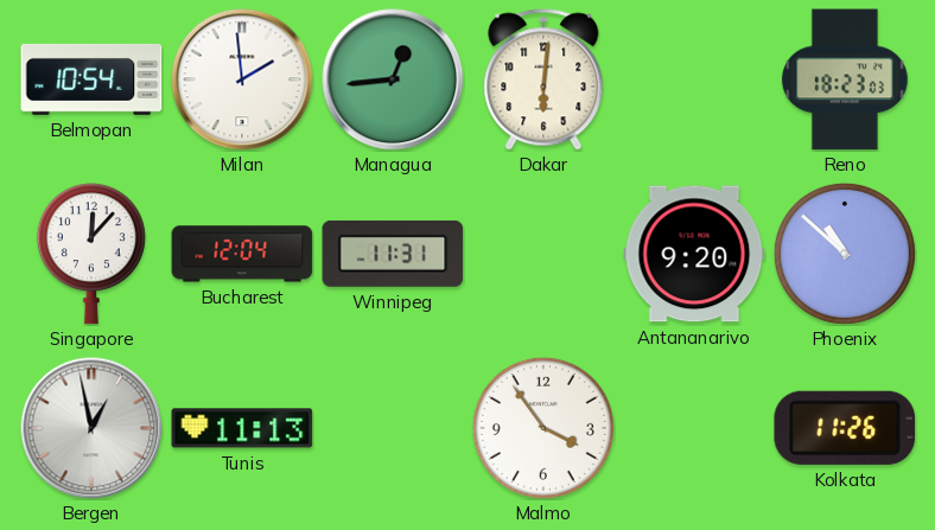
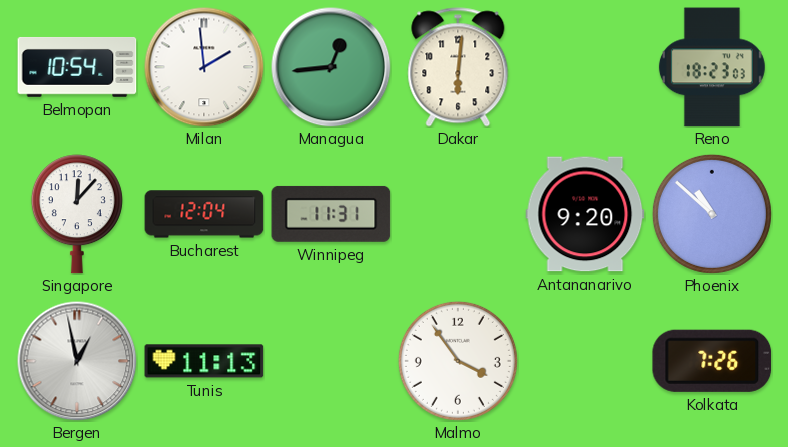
Kolkata: 11:26 -> 7:26
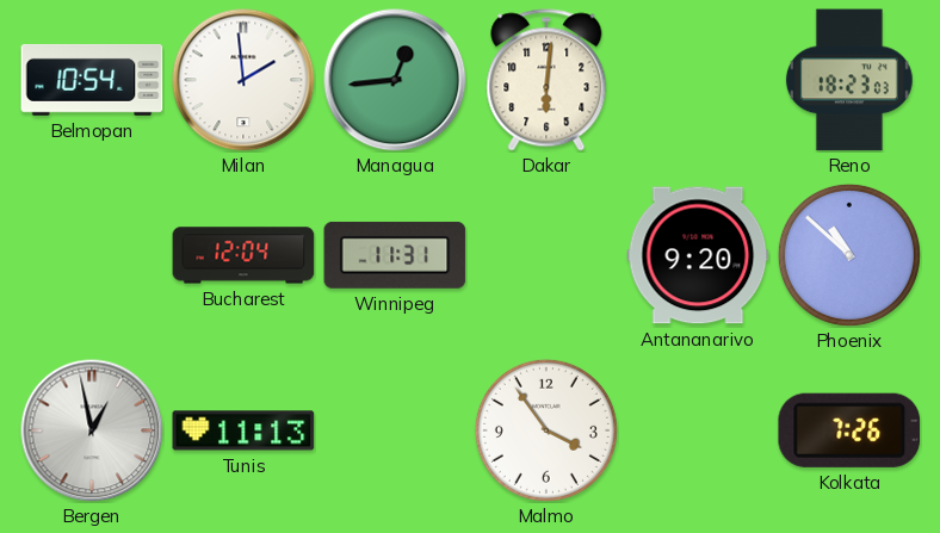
Singapore: 12:07 -> none
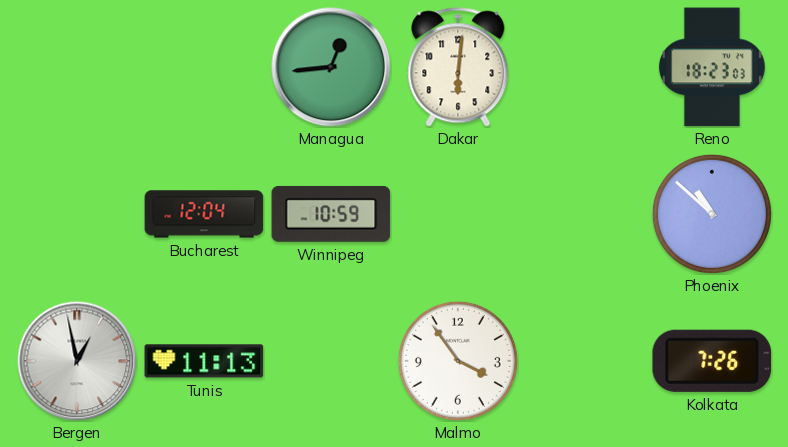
Belmopan: 10:54 -> none
Milan: 1:59 -> none
Winnipeg: 11:31 -> 10:59
Antananarivo: 9:20 -> none
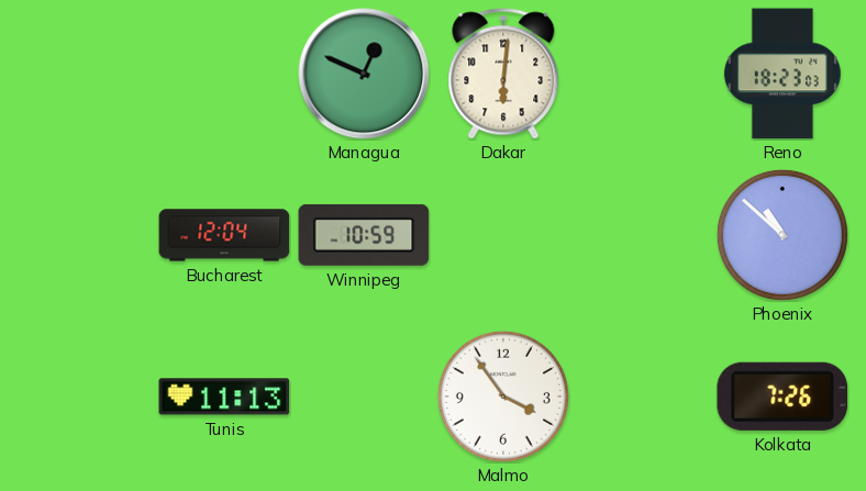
Managua: 12:44 -> 12:49
Bergen: 12:58 -> none
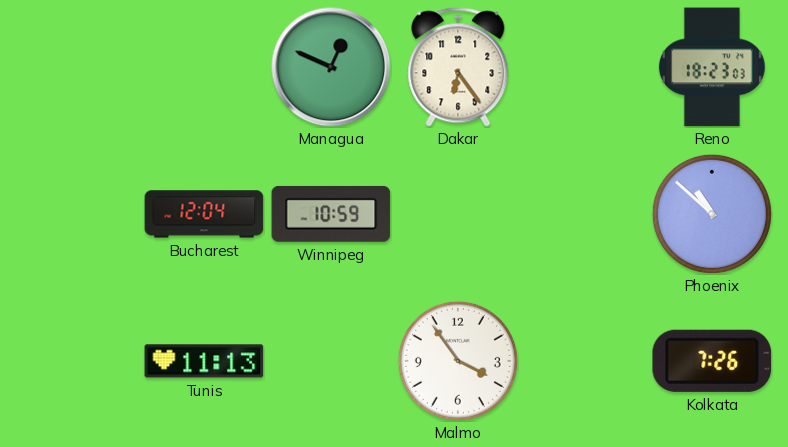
Dakar: 6:01 -> 6:24
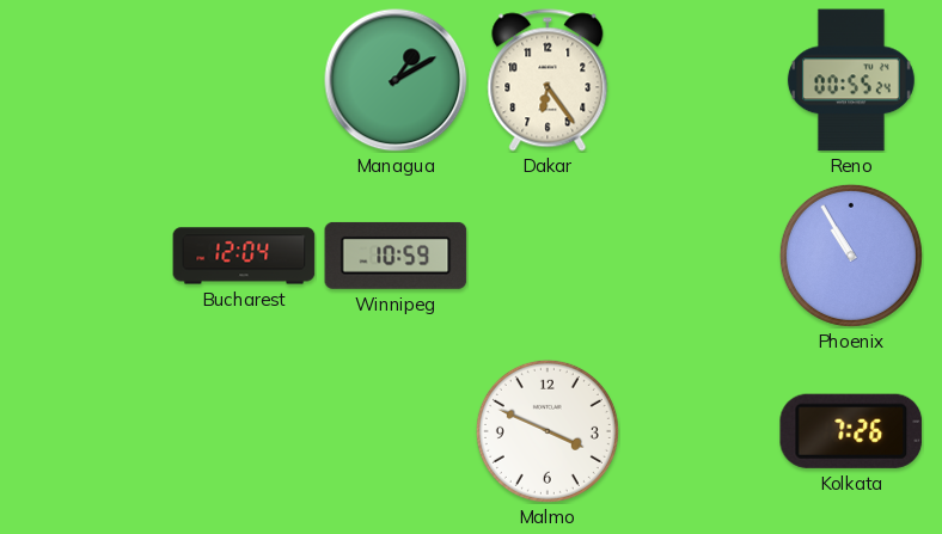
Managua: 12:49 -> 1:10
Reno: 18:23 -> 00:55
Phoenix: 10:52 -> 10:55
Tunis: 11:13 -> none
Malmo: 3:54 -> 3:49
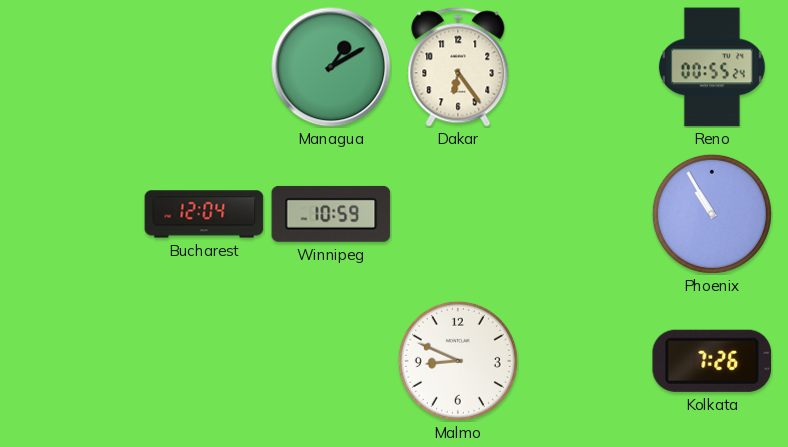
Malmo: 3:49 -> 8:49
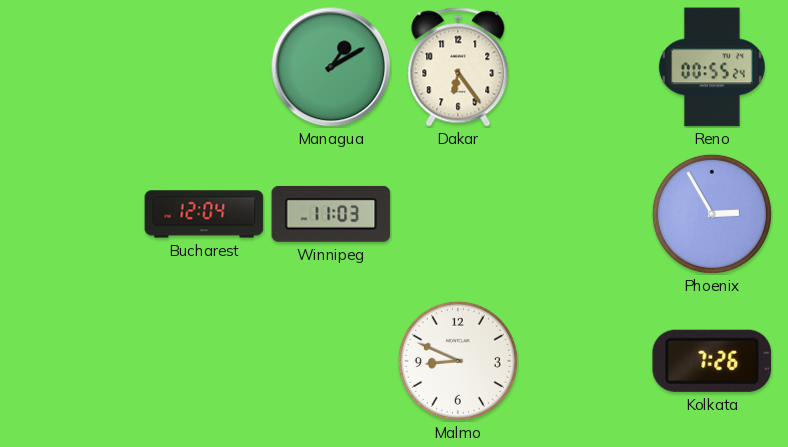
Winnipeg: 10:59 -> 11:03
Phoenix: 10:55 -> 2:55
